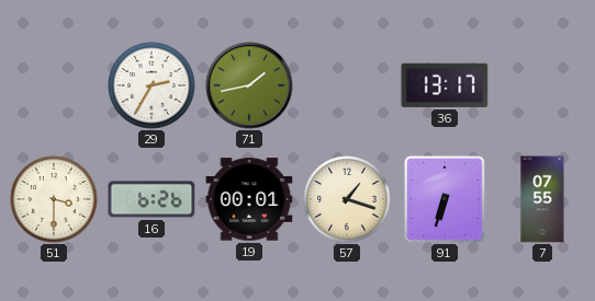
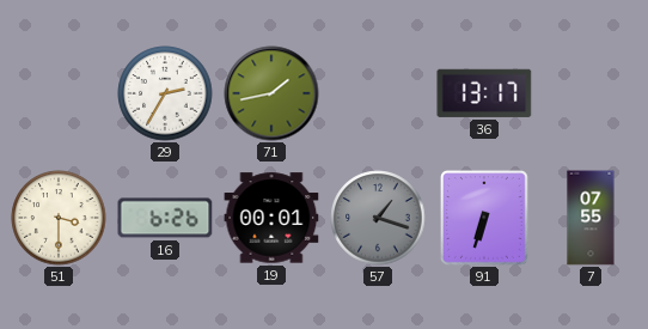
57 dial: cream -> grey
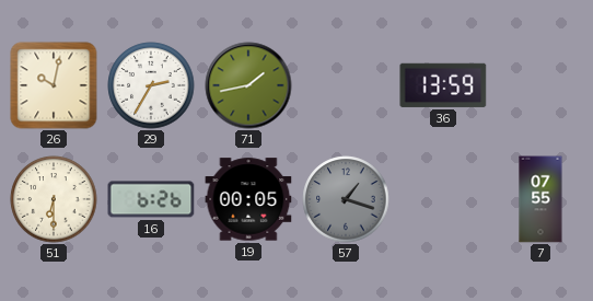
26: none -> 10:02
36: 13:17 -> 13:59
51: 3:30 -> 6:30
19: 00:01 -> 00:05
91: 6:33 -> none
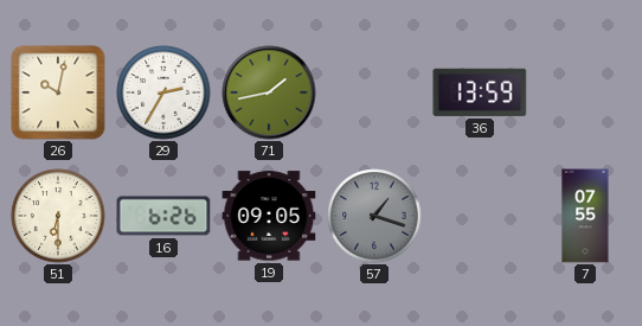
19: 00:05 -> 09:05
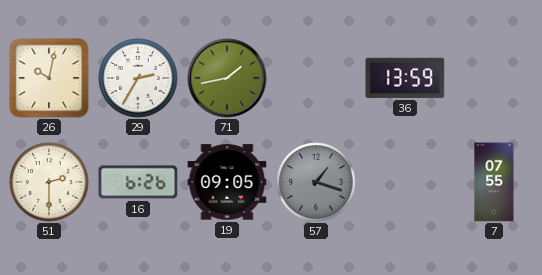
51: 6:30 -> 2:30
